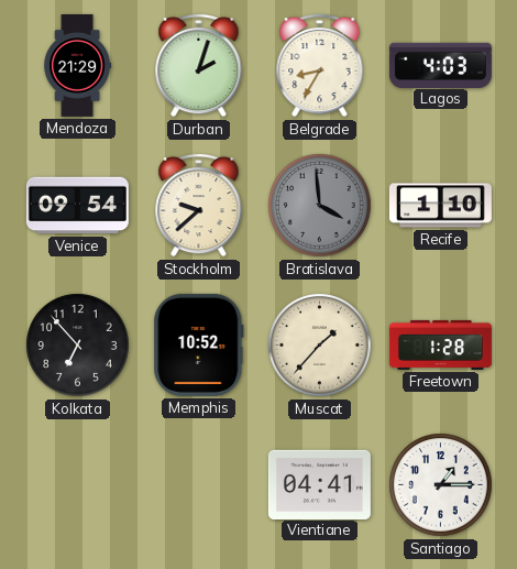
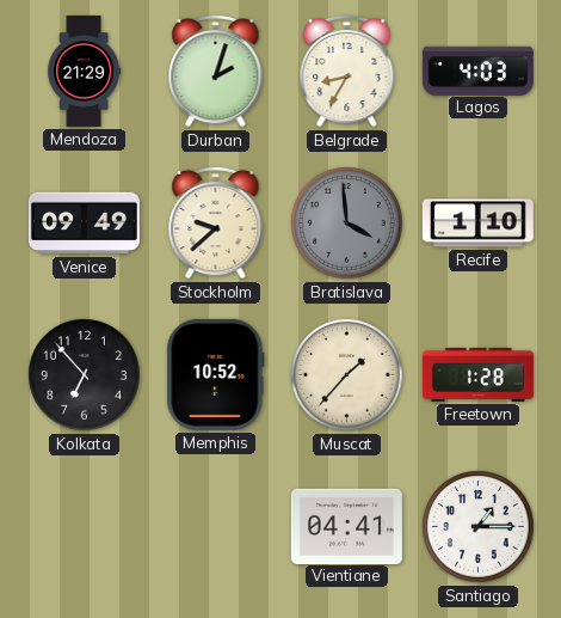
Venice: 09:54 -> 09:49
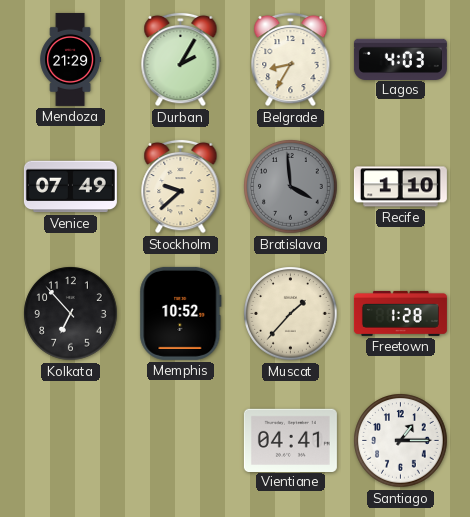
Durban: 2:03 -> 2:05
Venice: 09:49 -> 07:49
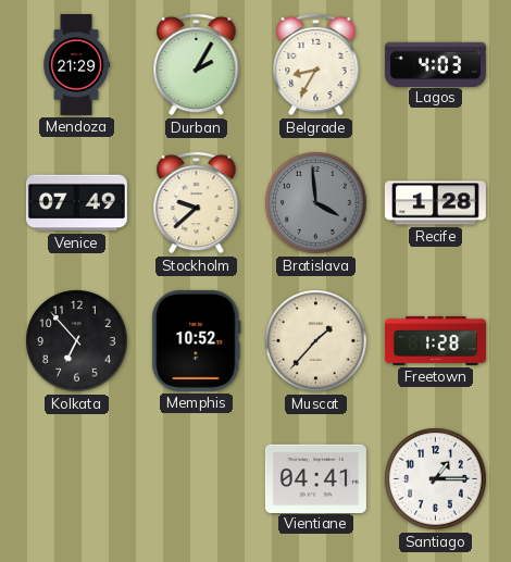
Recife: 1:10 -> 1:28
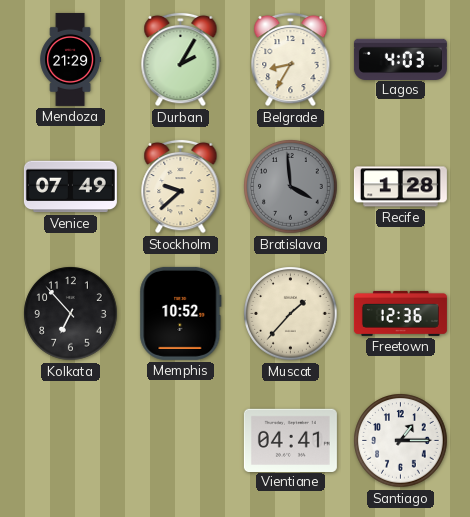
Freetown: 1:28 -> 12:36
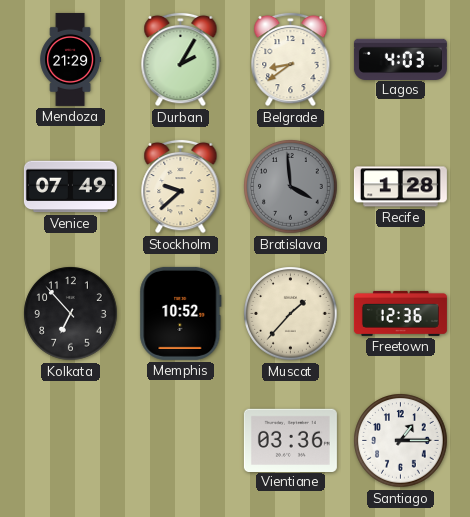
Belgrade: 8:35 -> 8:39
Vientiane: 04:41 -> 03:36
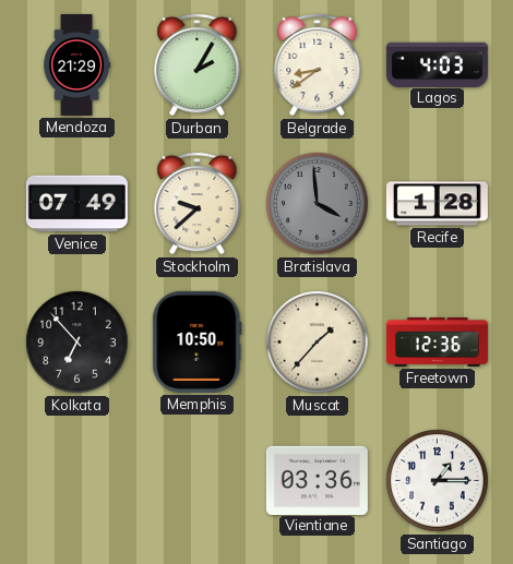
Memphis: 10:52 -> 10:50
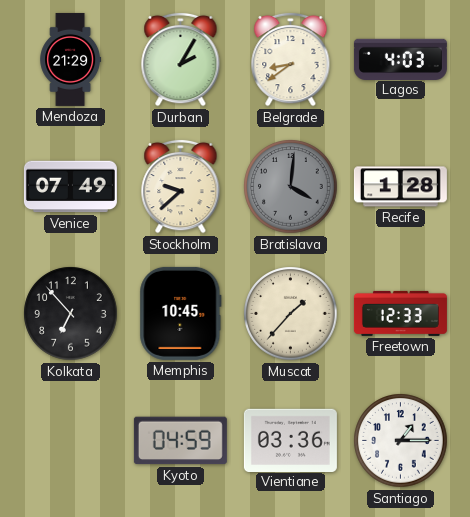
Bratislava: 3:59 -> 4:01
Memphis: 10:50 -> 10:45
Freetown: 12:36 -> 12:33
Kyoto: none -> 04:59
